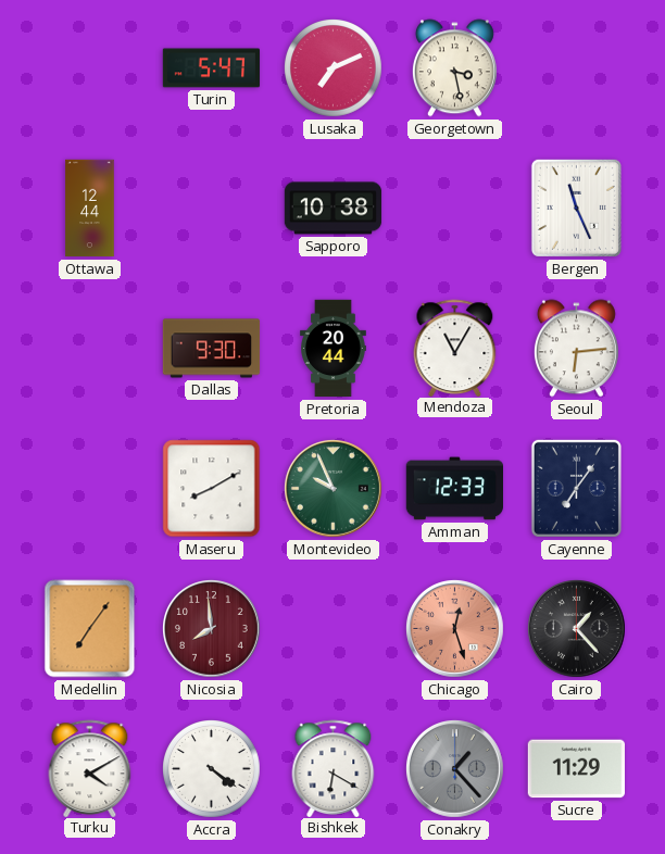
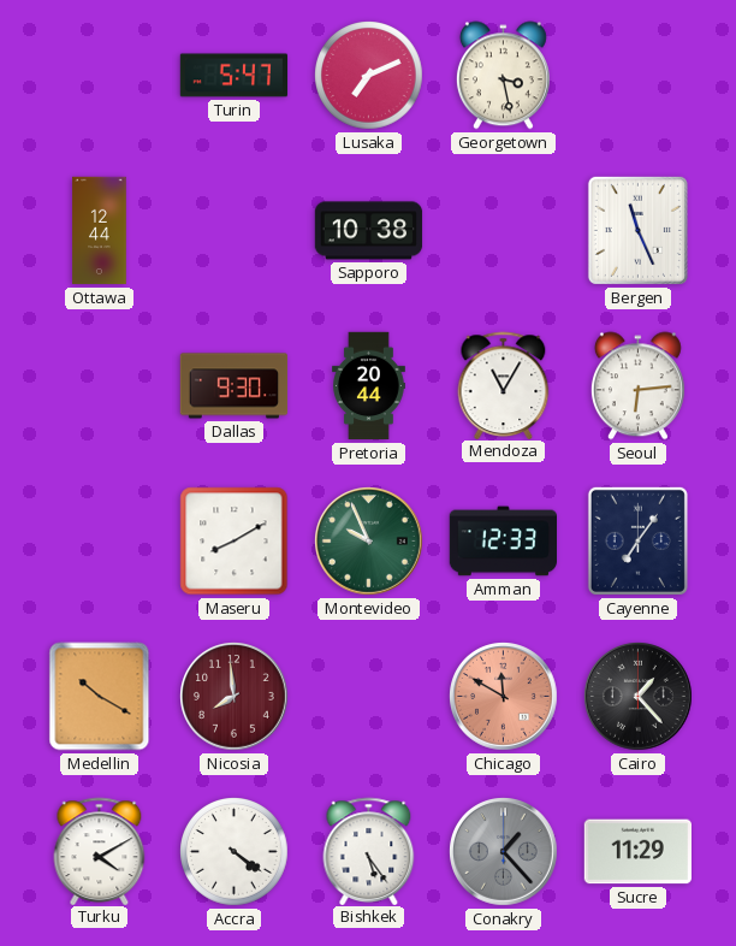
Medellin: 7:06 -> 10:20
Chicago: 12:27 -> 11:50
Bishkek: 6:20 -> 5:24
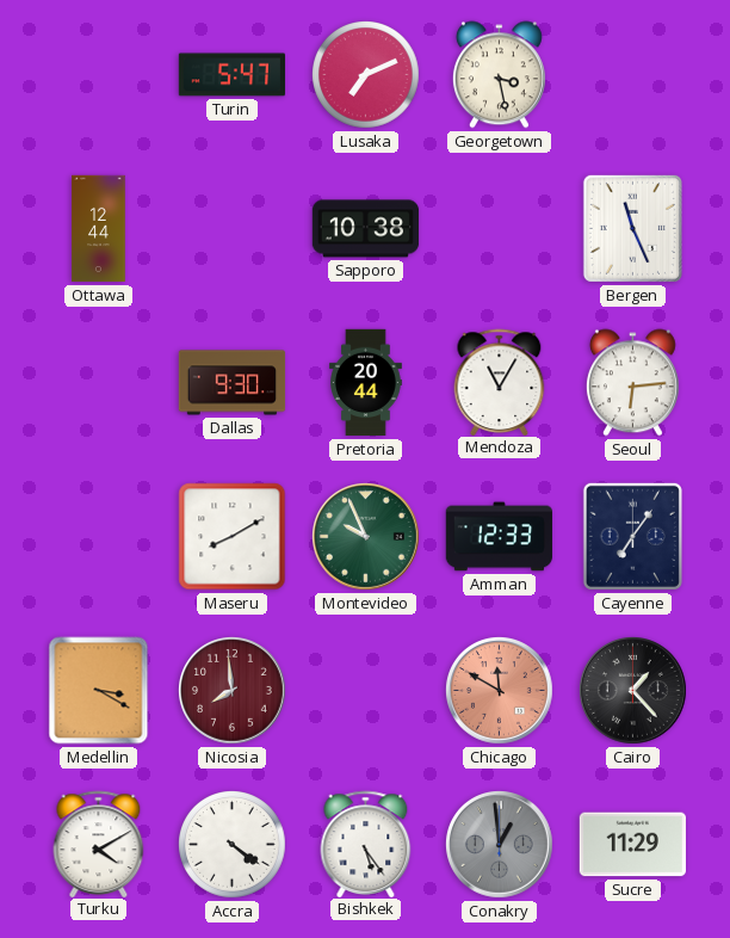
Medellin: 10:20 -> 3:20
Conakry: 1:23 -> 12:59
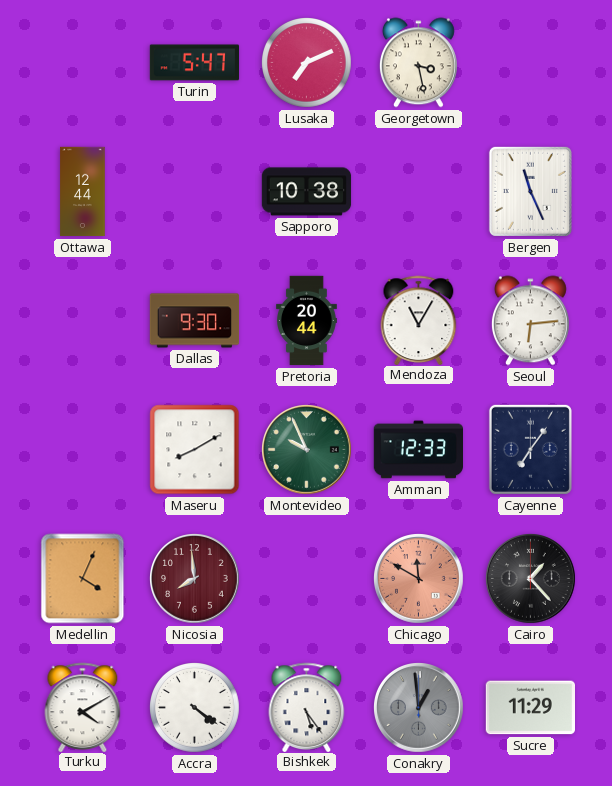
Medellin: 3:20 -> 4:04
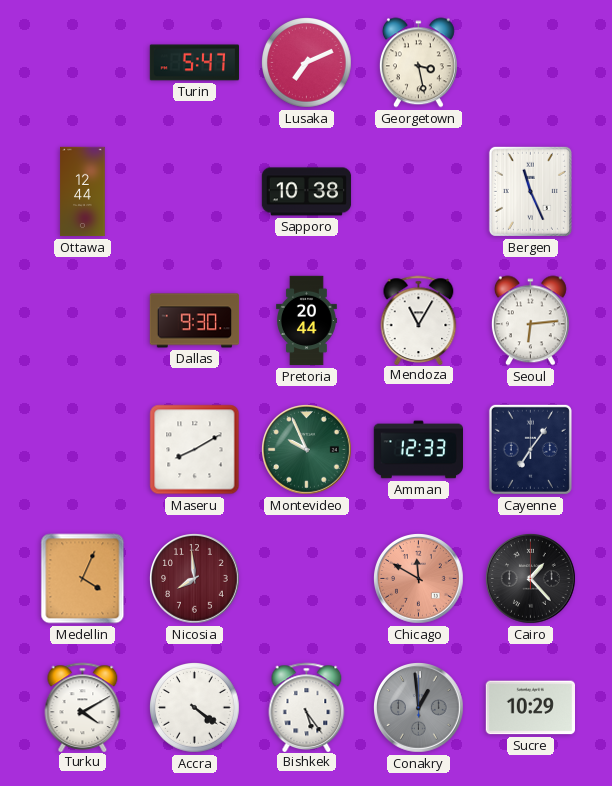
Sucre: 11:29 -> 10:29
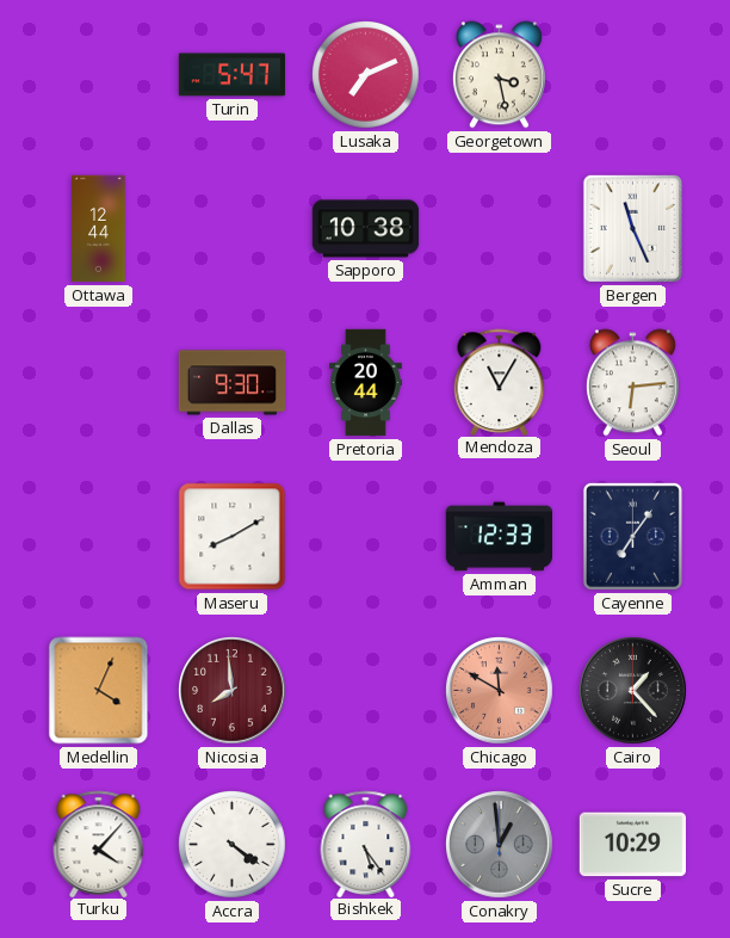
Montevideo: 9:56 -> none
Turku: 4:10 -> 4:07
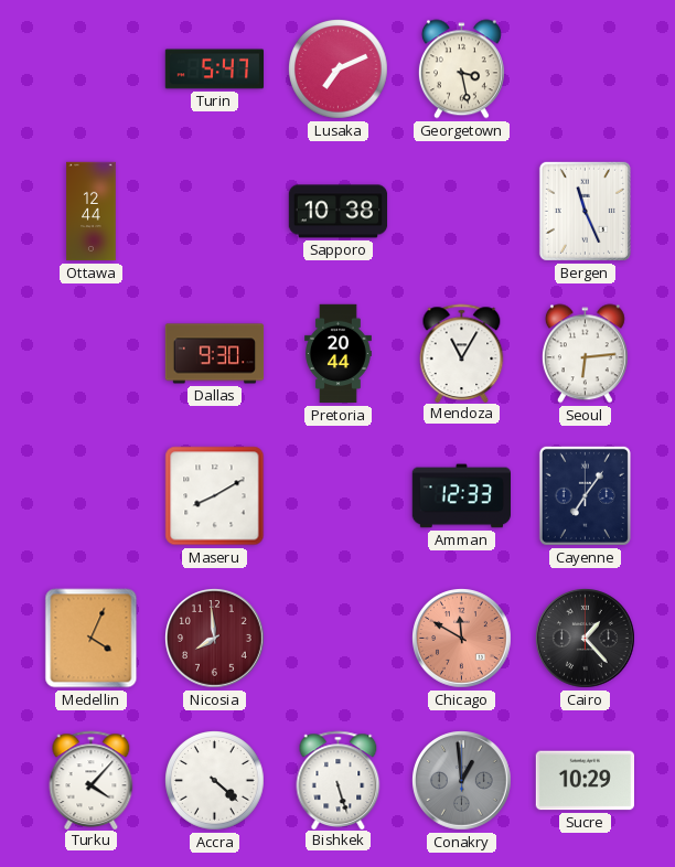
Accra: 4:21 -> 4:22
Bishkek: 5:24 -> 5:27
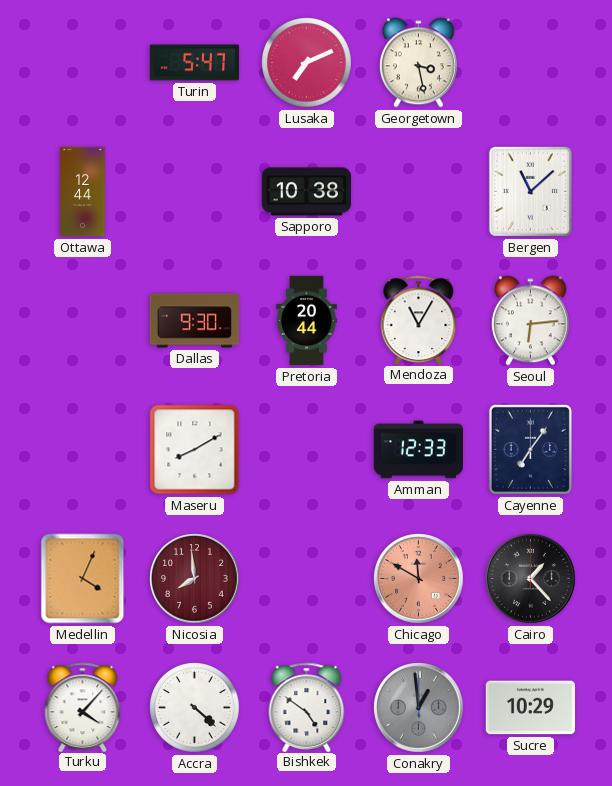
Bergen: 11:26 -> 11:08
Bishkek: 5:27 -> 4:51
